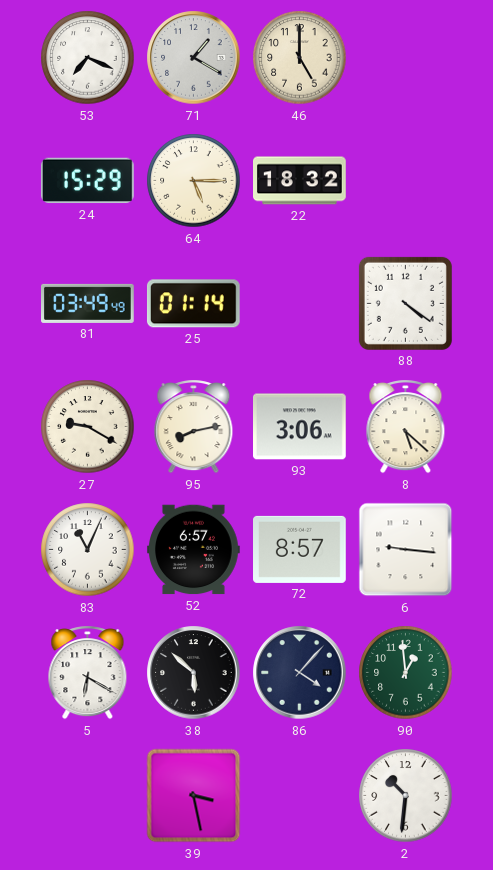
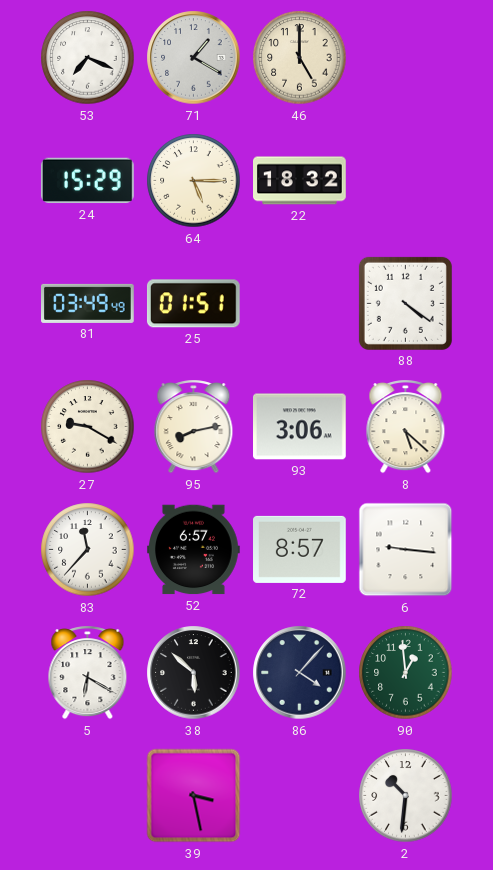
25: 01:14 -> 01:51
83: 11:04 -> 11:37
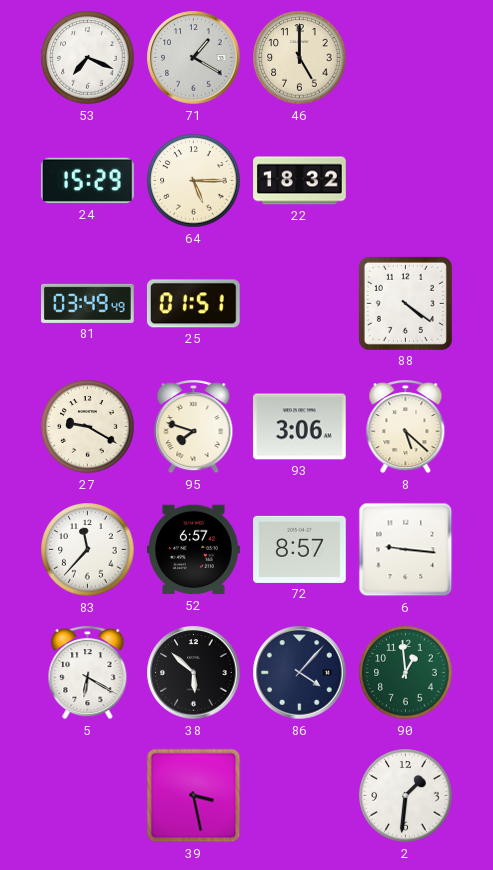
95: 8:13 -> 7:48
2: 10:31 -> 1:31
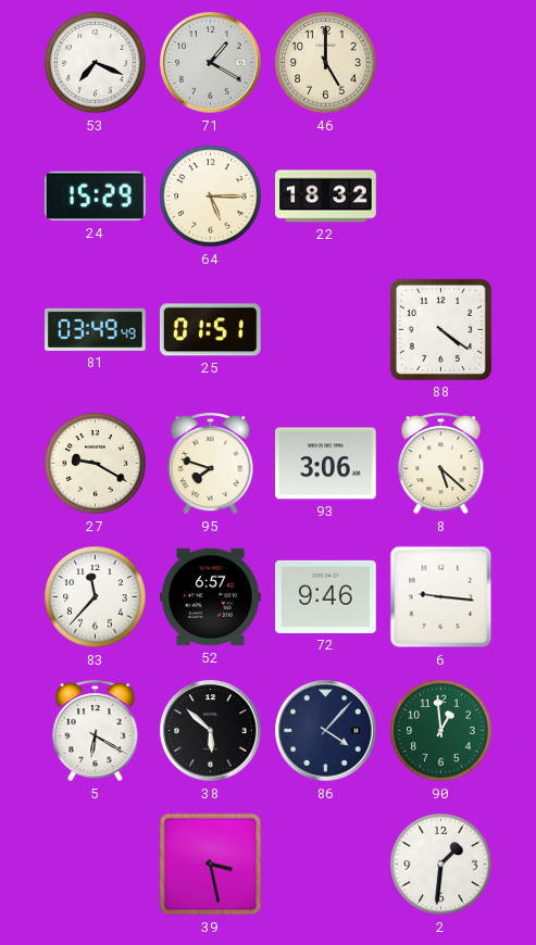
72: 8:57 -> 9:46
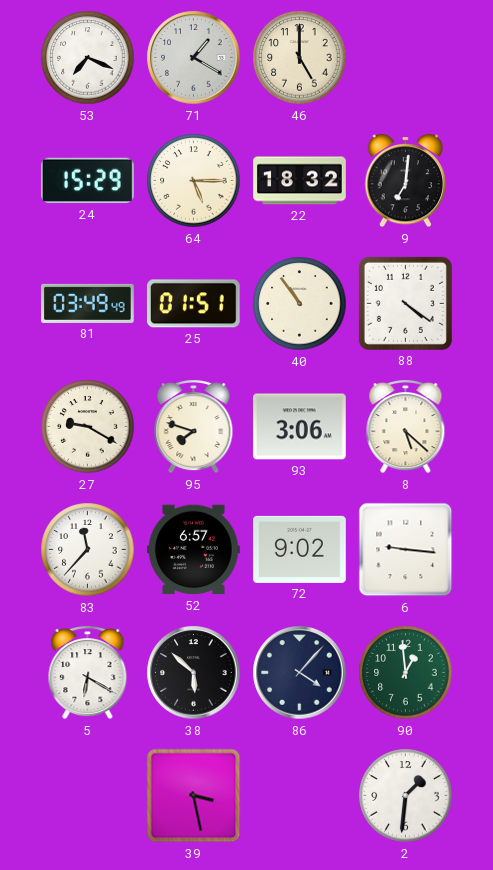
9: none -> 7:01
40: none -> 10:54
72: 9:46 -> 9:02
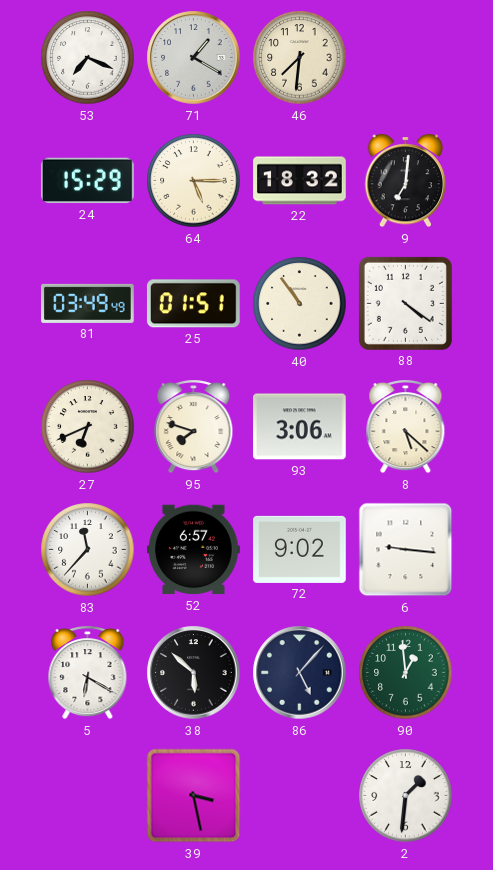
46: 5:00 -> 7:31
27: 9:20 -> 6:41
86: 4:07 -> 5:07
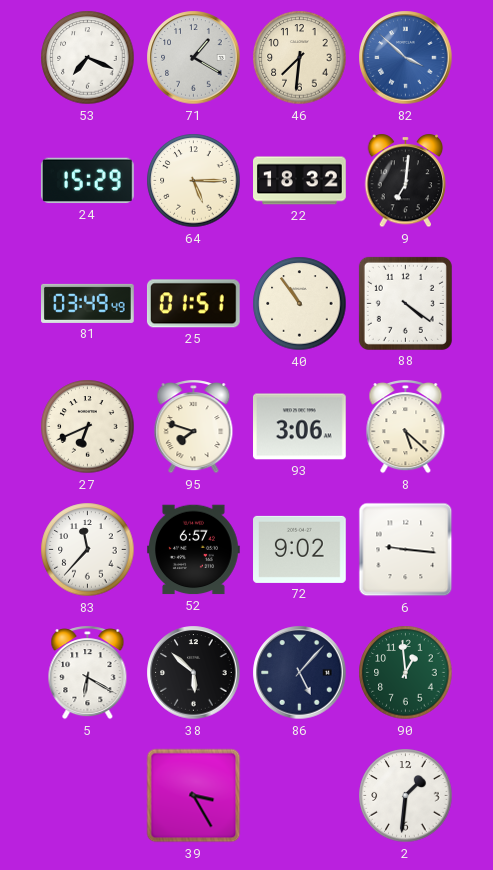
82: none -> 3:52
39: 3:28 -> 3:25
